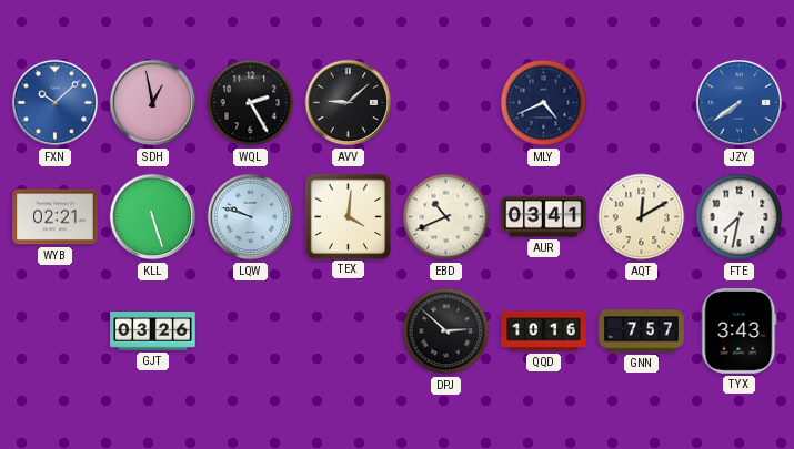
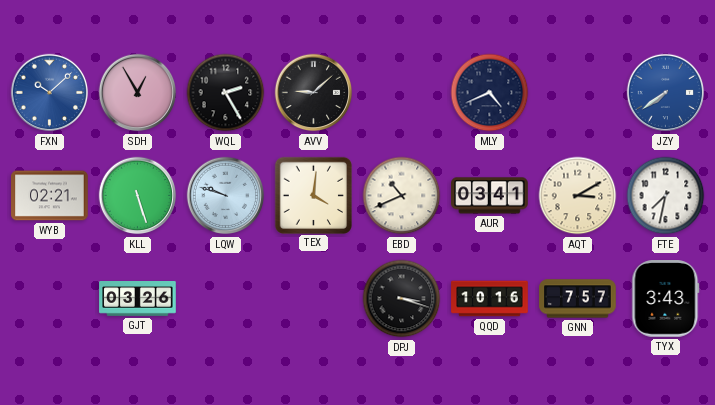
SDH: 12:58 -> 12:55
AQT: 12:10 -> 3:10
DPJ: 2:52 -> 3:18
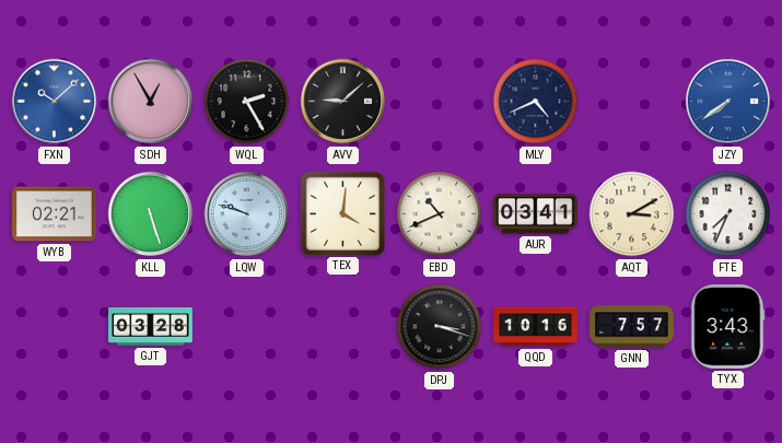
FTE: 7:32 -> 7:34
GJT: 03:26 -> 03:28
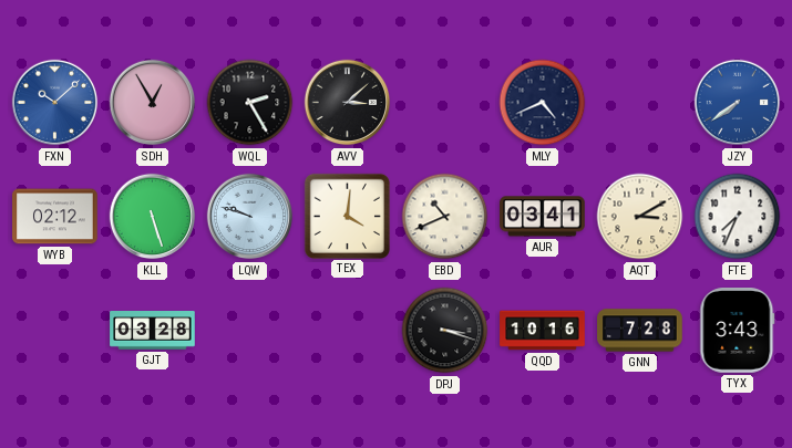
AVV: 9:08 -> 3:08
WYB: 02:21 -> 02:12
GNN: 7:57 -> 7:28
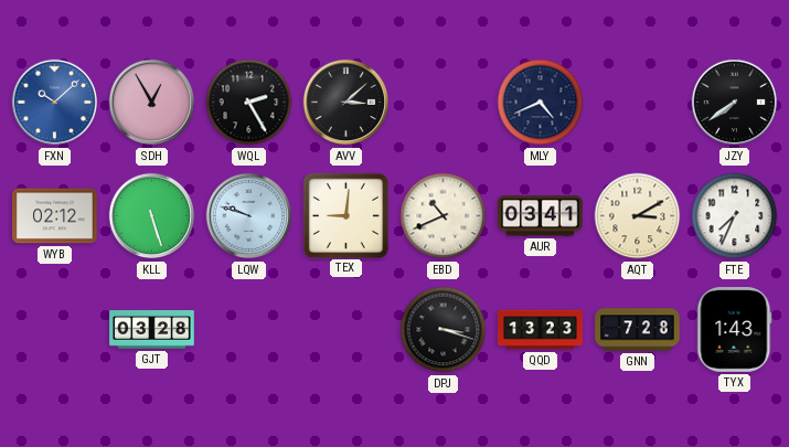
JZY dial: blue -> black
TEX: 4:01 -> 9:01
QQD: 10:16 -> 13:23
TYX: 3:43 -> 1:43
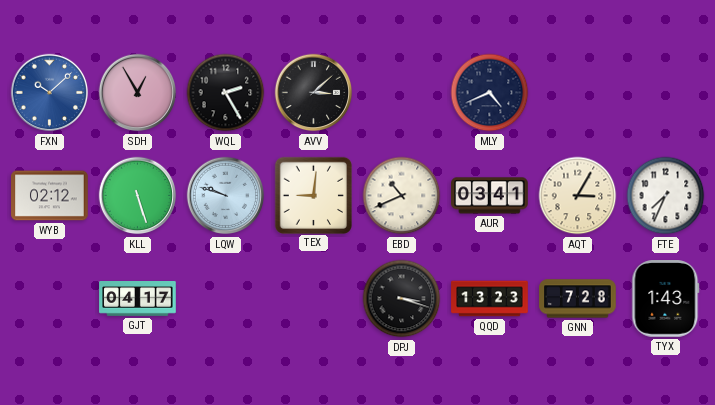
JZY: 7:39 -> none
AQT: 3:10 -> 3:05
GJT: 03:28 -> 04:17
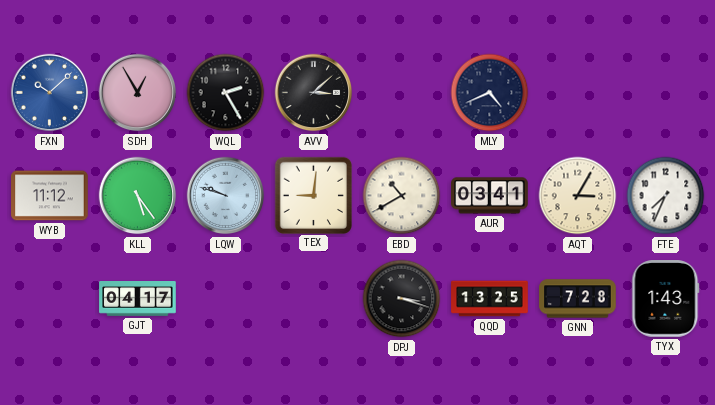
WYB: 02:12 -> 11:12
KLL: 5:27 -> 5:24
EBD: 10:41 -> 10:40
QQD: 13:23 -> 13:25
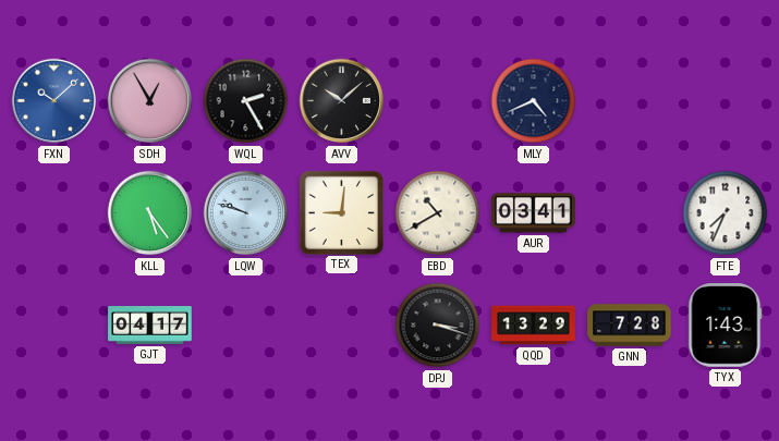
AVV: 3:08 -> 10:08
WYB: 11:12 -> none
AQT: 3:05 -> none
QQD: 13:25 -> 13:29
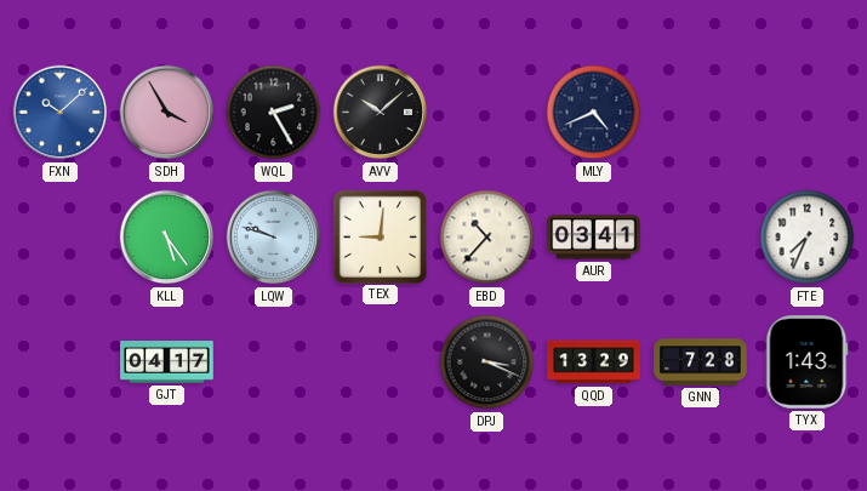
SDH: 12:55 -> 3:55
EBD: 10:40 -> 10:37
DPJ: 3:18 -> 3:19
